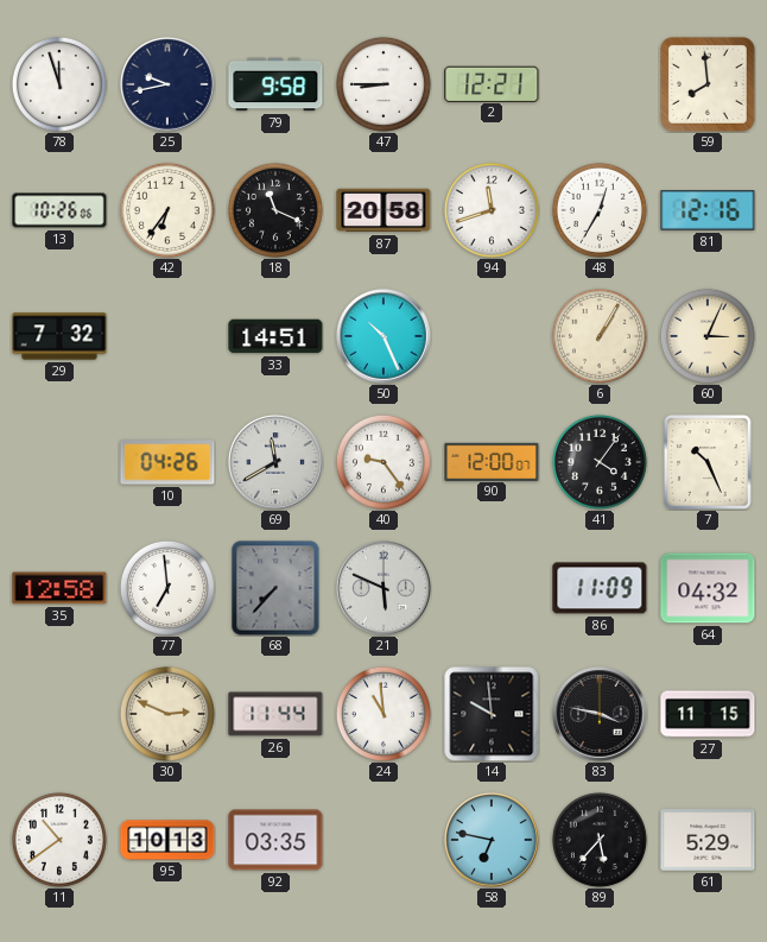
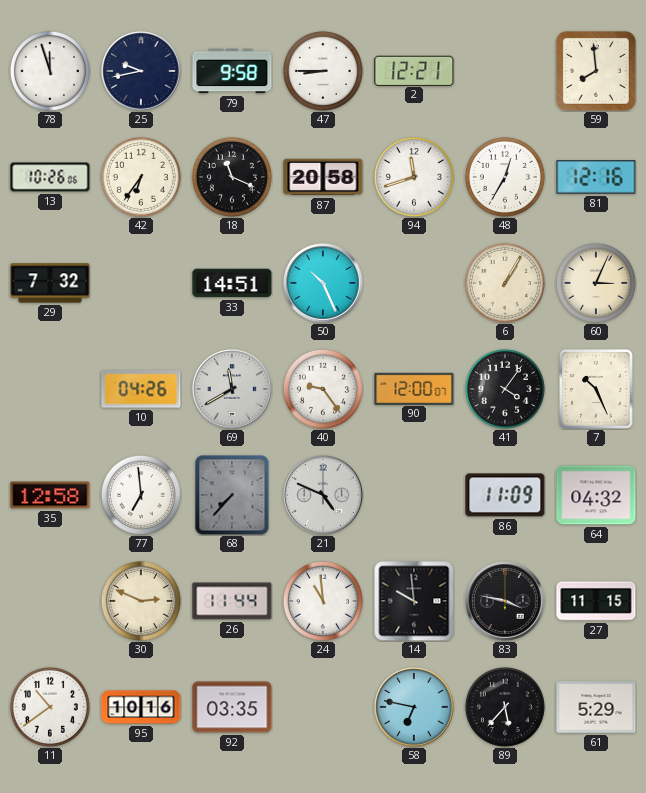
21: 5:49 -> 4:49
95: 10:13 -> 10:16
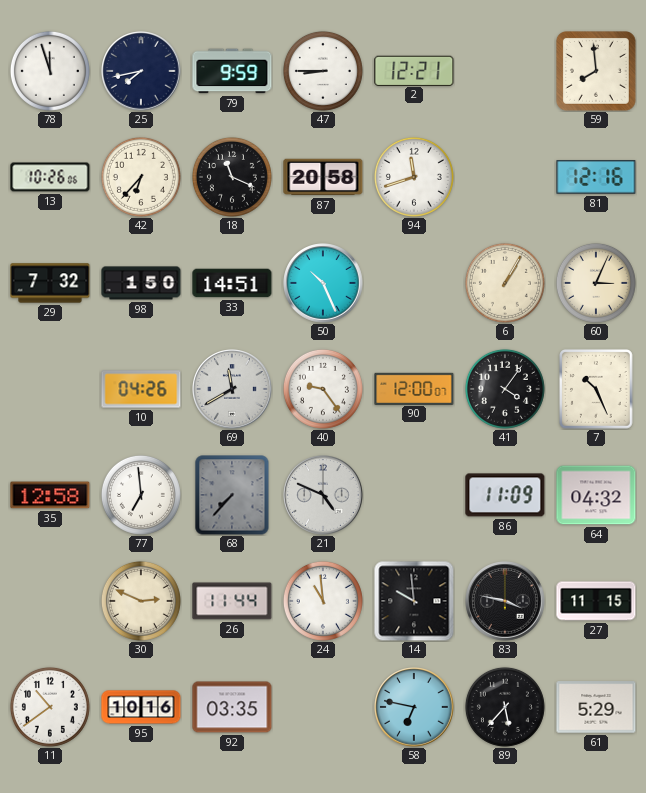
25: 9:43 -> 7:43
79: 9:58 -> 9:59
42: 6:36 -> 6:37
48: 12:35 -> none
98: none -> 1:50
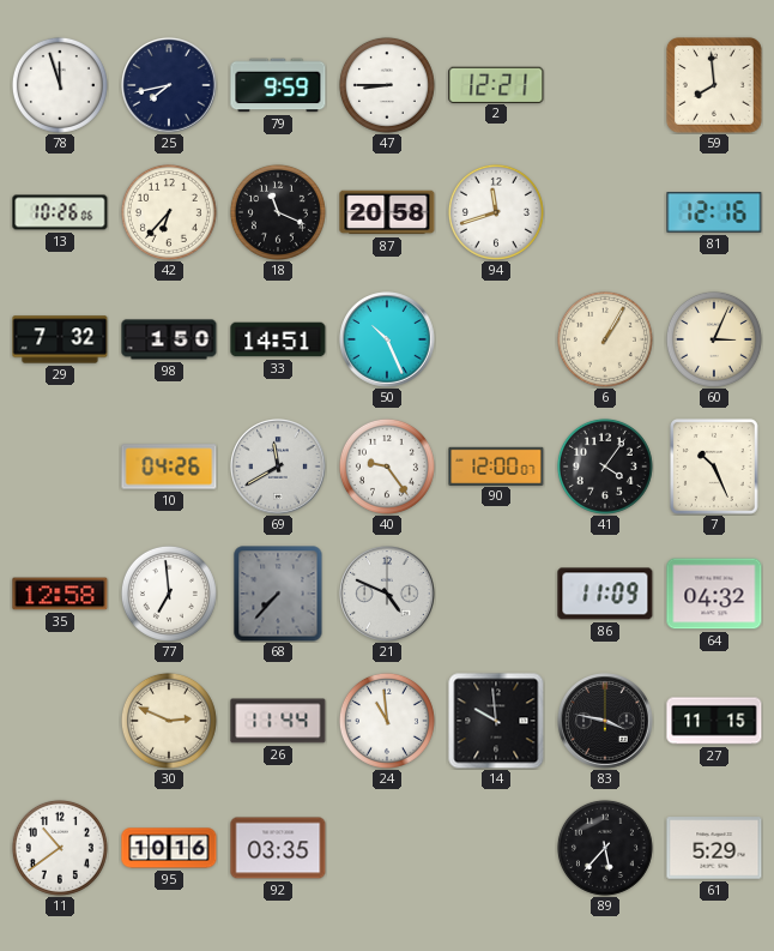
58: 6:47 -> none
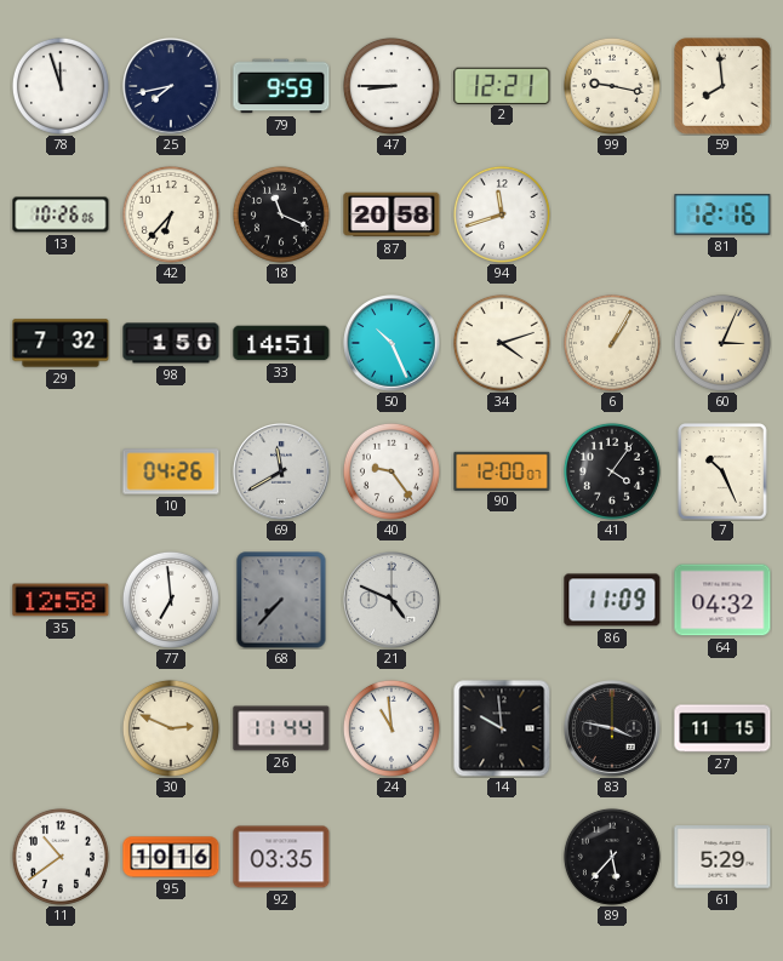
99: none -> 9:17
34: none -> 4:12
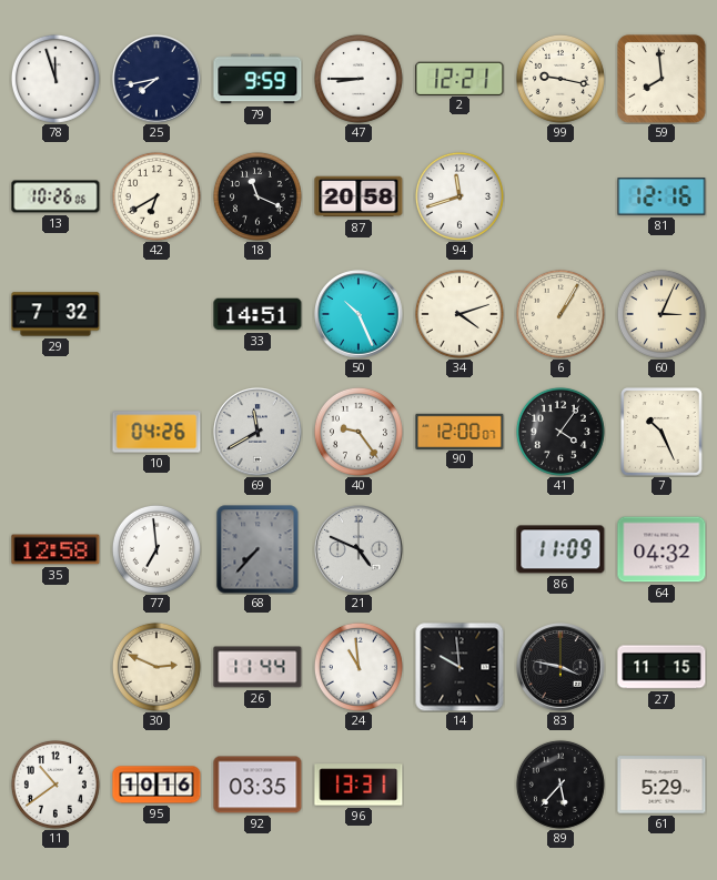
42: 6:37 -> 6:40
98: 1:50 -> none
96: none -> 13:31
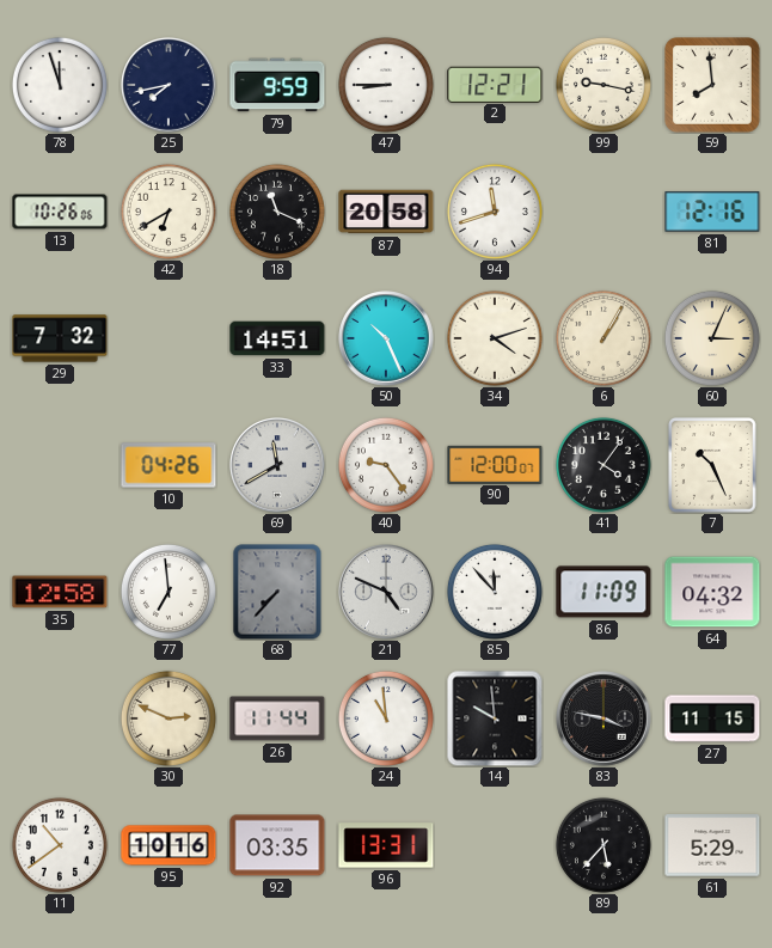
85: none -> 11:53
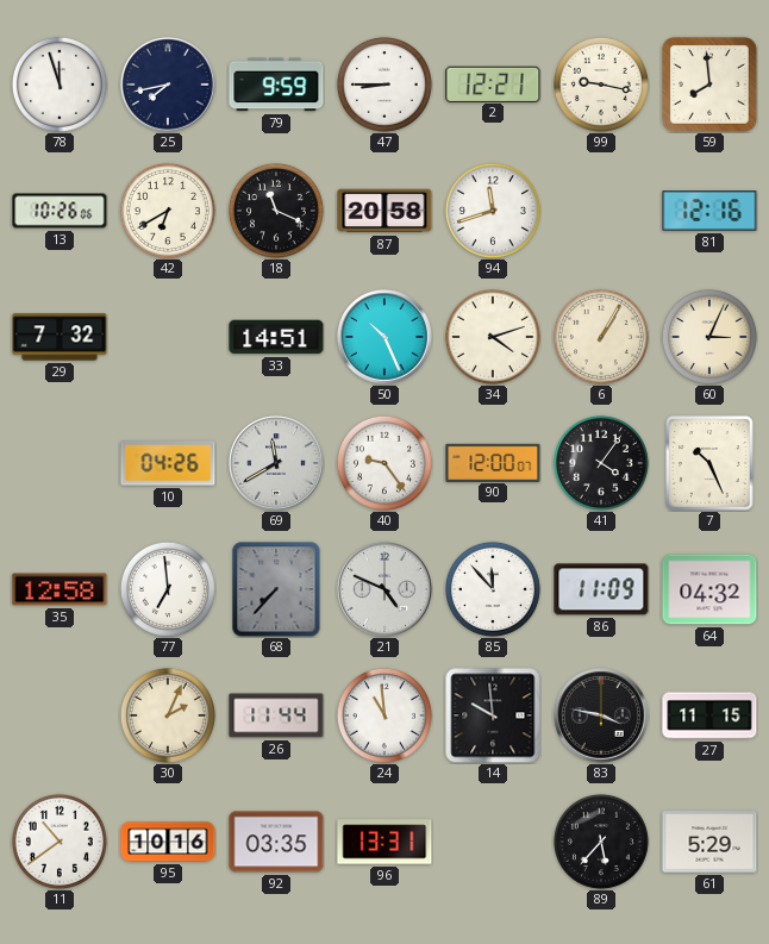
30: 2:49 -> 2:04
